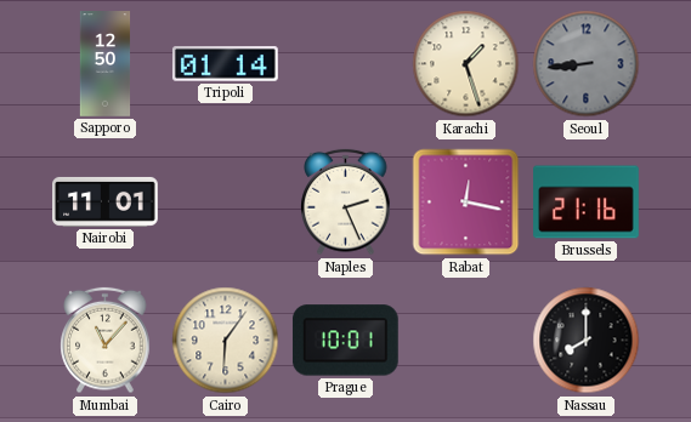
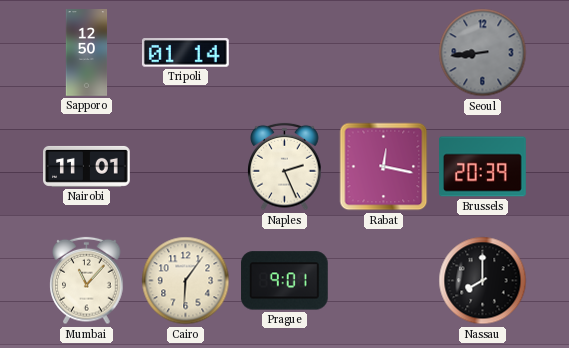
Karachi: 1:27 -> none
Brussels: 21:16 -> 20:39
Prague: 10:01 -> 9:01
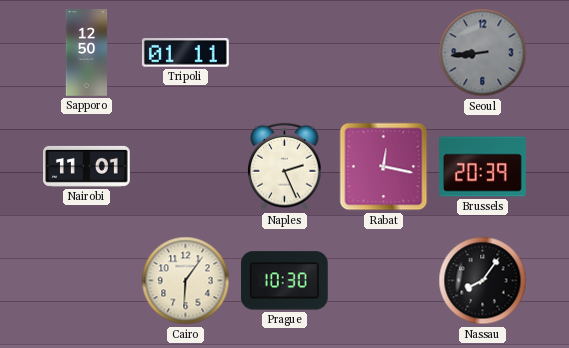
Tripoli: 01:14 -> 01:11
Mumbai: 11:07 -> none
Prague: 9:01 -> 10:30
Nassau: 8:00 -> 8:06
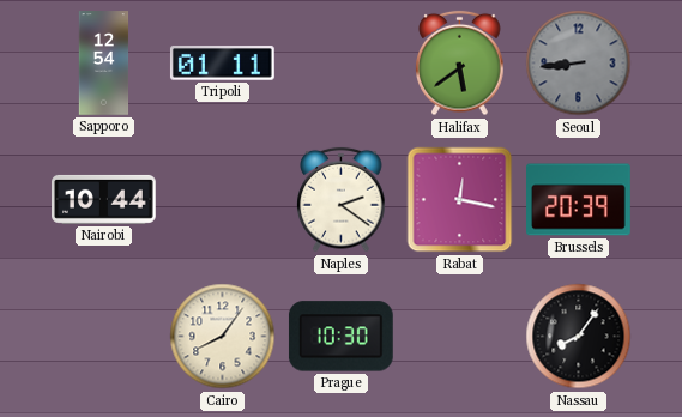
Sapporo: 12:50 -> 12:54
Halifax: none -> 5:39
Nairobi: 11:01 -> 10:44
Naples: 2:26 -> 2:21
Cairo: 6:06 -> 8:06
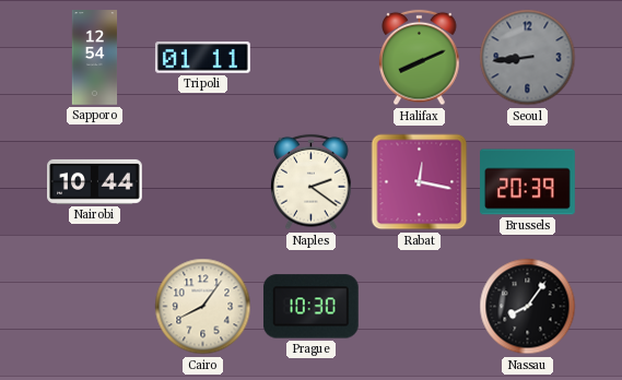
Halifax: 5:39 -> 8:11
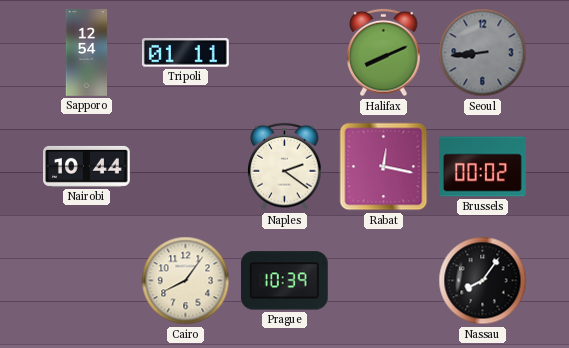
Brussels: 20:39 -> 00:02
Prague: 10:30 -> 10:39
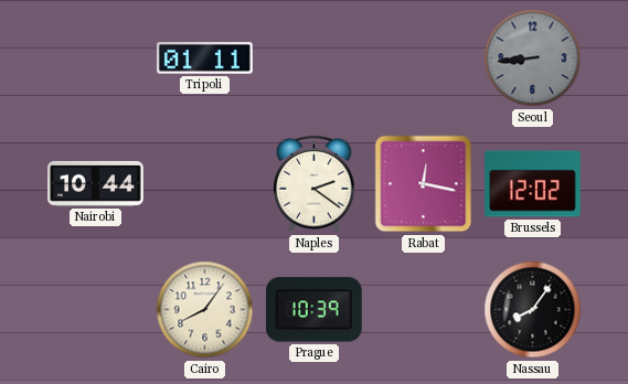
Sapporo: 12:54 -> none
Halifax: 8:11 -> none
Brussels: 00:02 -> 12:02
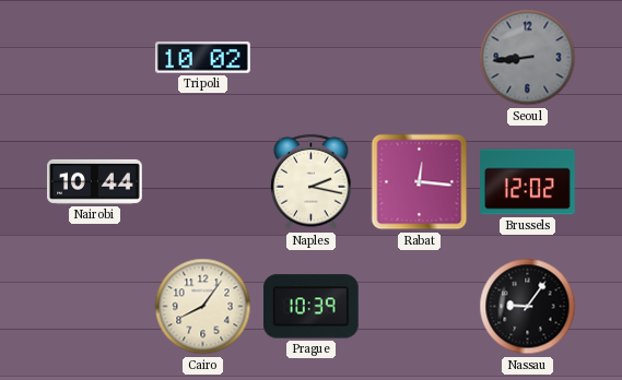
Tripoli: 01:11 -> 10:02
Naples: 2:21 -> 2:17
Rabat: 12:17 -> 12:16
Nassau: 8:06 -> 9:06
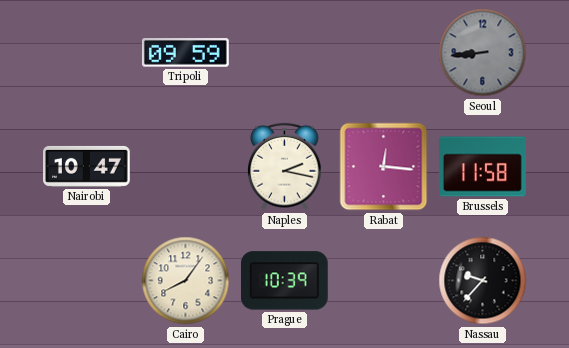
Tripoli: 10:02 -> 09:59
Nairobi: 10:44 -> 10:47
Brussels: 12:02 -> 11:58
Nassau: 9:06 -> 9:37
